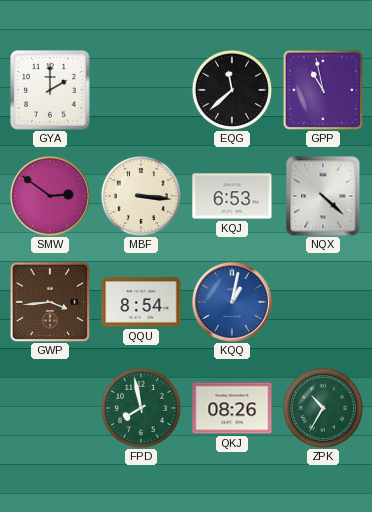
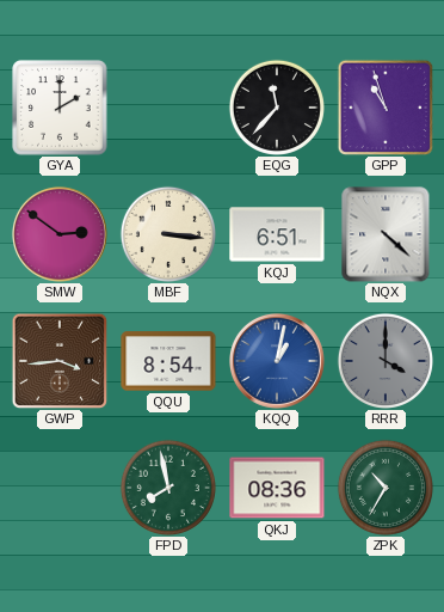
EQG: 11:38 -> 11:37
GPP: 10:58 -> 10:57
KQJ: 6:53 -> 6:51
RRR: none -> 4:00
QKJ: 08:26 -> 08:36
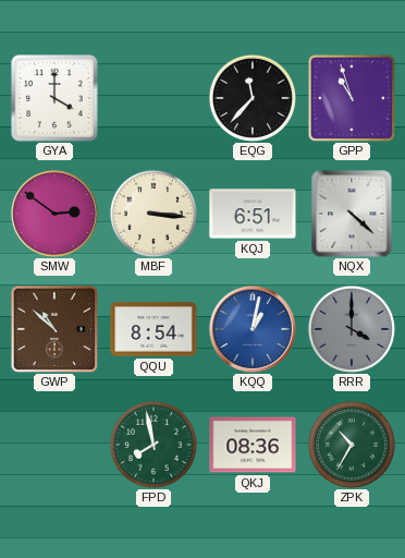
GYA: 2:00 -> 4:00
GWP: 3:44 -> 10:52
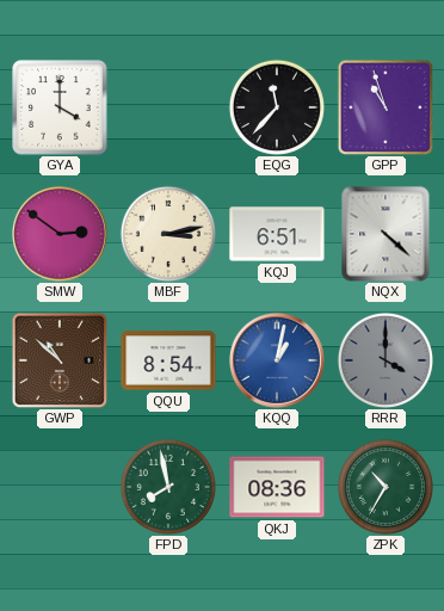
MBF: 3:16 -> 3:13
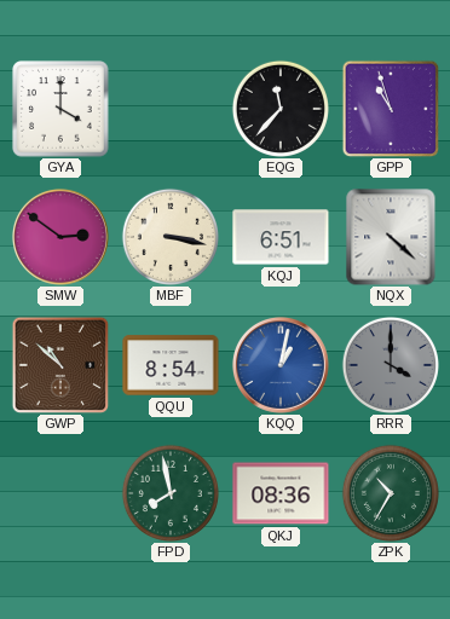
MBF: 3:13 -> 3:17
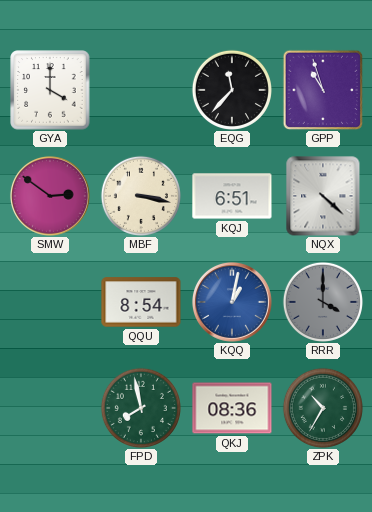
GWP: 10:52 -> none
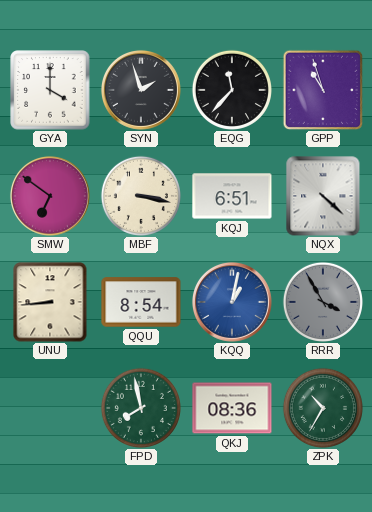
SYN: none -> 1:57
SMW: 2:51 -> 6:51
UNU: none -> 8:44
RRR: 4:00 -> 3:55
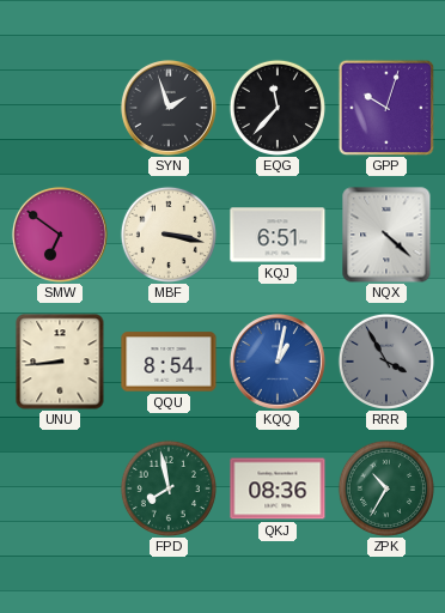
GYA: 4:00 -> none
GPP: 10:57 -> 10:03
